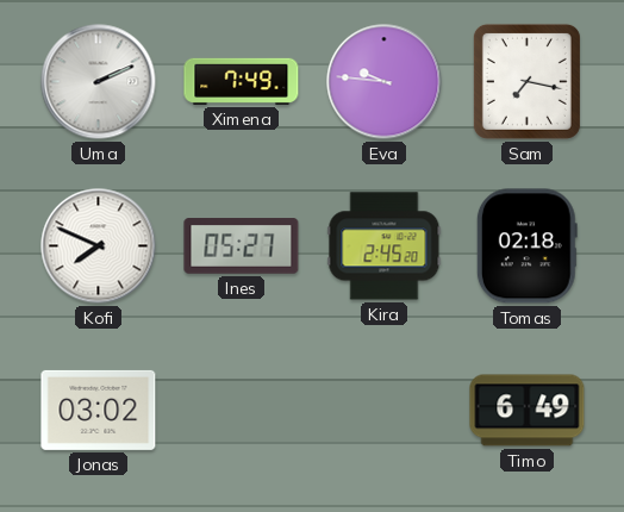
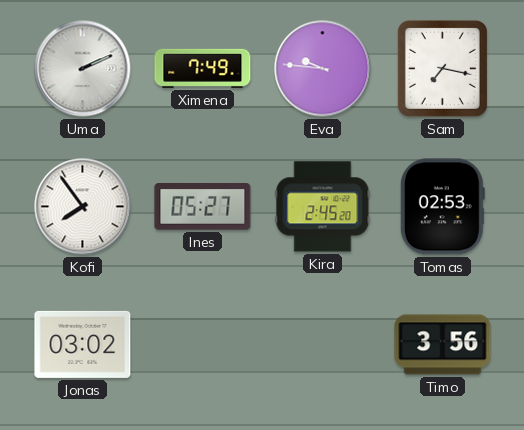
Kofi: 7:49 -> 7:54
Tomas: 02:18 -> 02:53
Timo: 6:49 -> 3:56
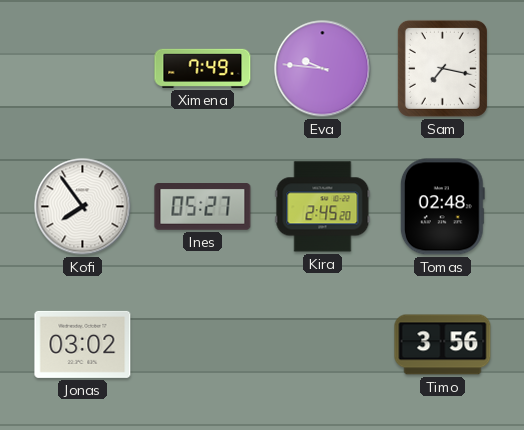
Uma: 2:11 -> none
Tomas: 02:53 -> 02:48
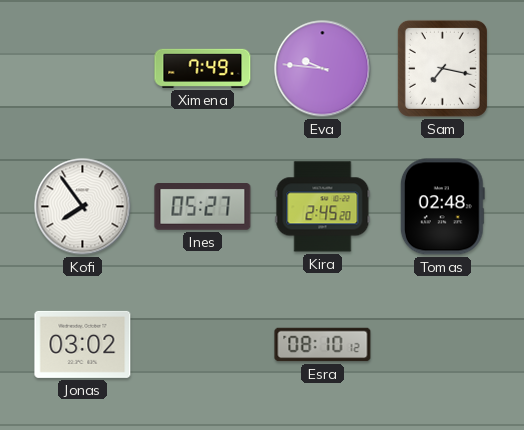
Esra: none -> 08:10
Timo: 3:56 -> none
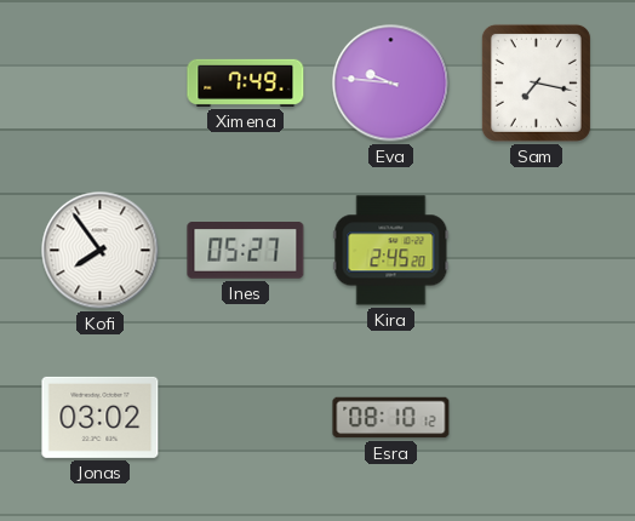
Tomas: 02:48 -> none
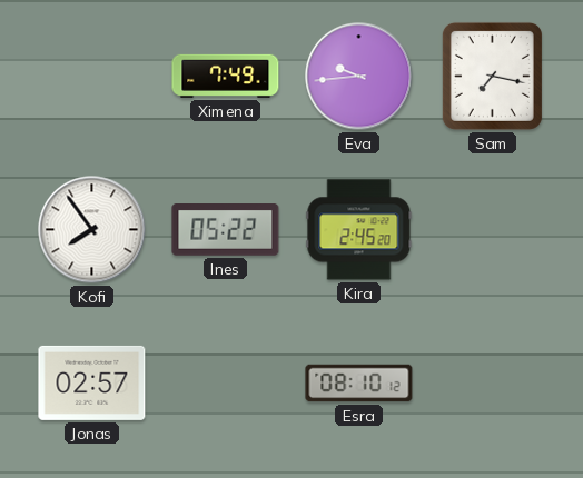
Eva: 9:46 -> 9:44
Ines: 05:27 -> 05:22
Jonas: 03:02 -> 02:57
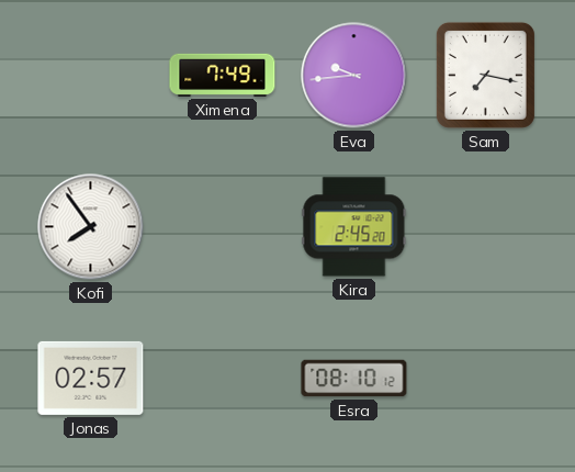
Ines: 05:22 -> none
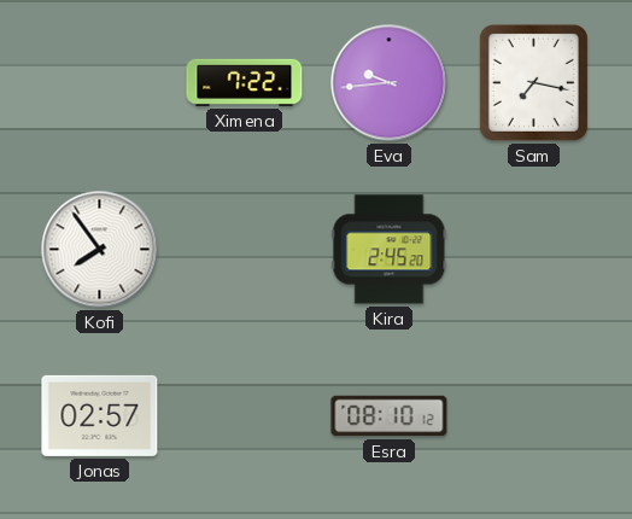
Ximena: 7:49 -> 7:22
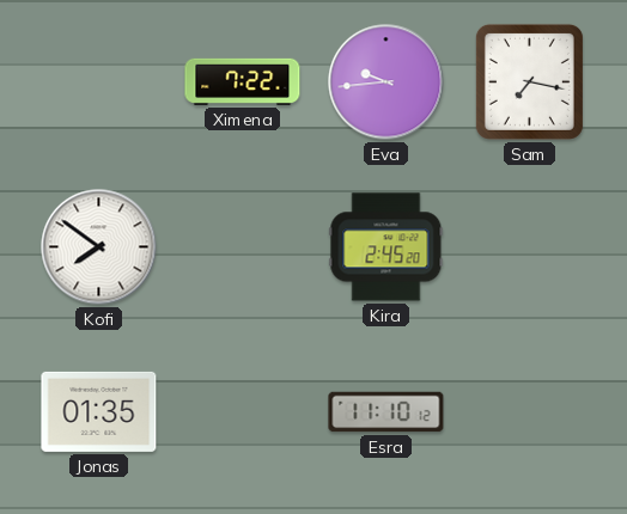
Kofi: 7:54 -> 7:51
Jonas: 02:57 -> 01:35
Esra: 08:10 -> 11:10
